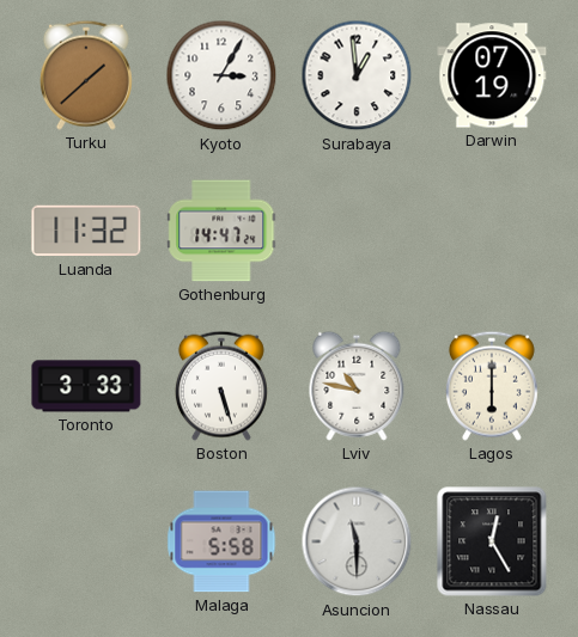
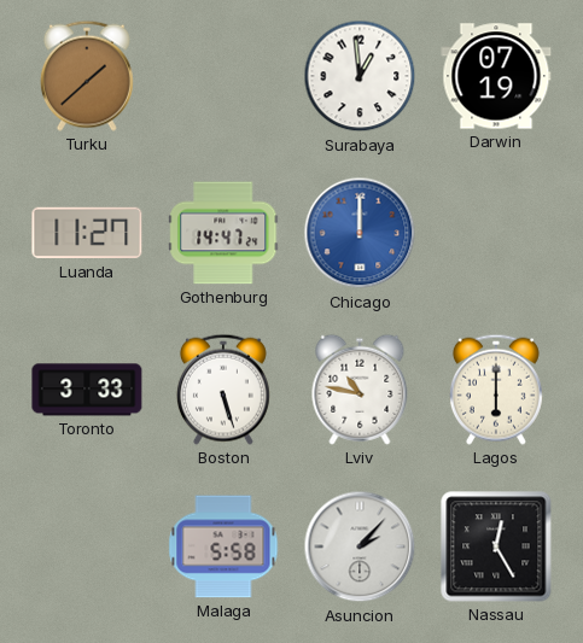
Kyoto: 3:05 -> none
Luanda: 11:32 -> 11:27
Chicago: none -> 12:00
Asuncion: 11:30 -> 2:07
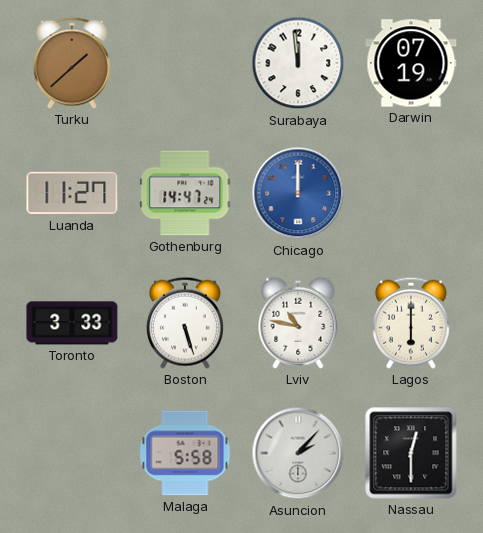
Surabaya: 12:59 -> 11:59
Nassau: 12:25 -> 12:30
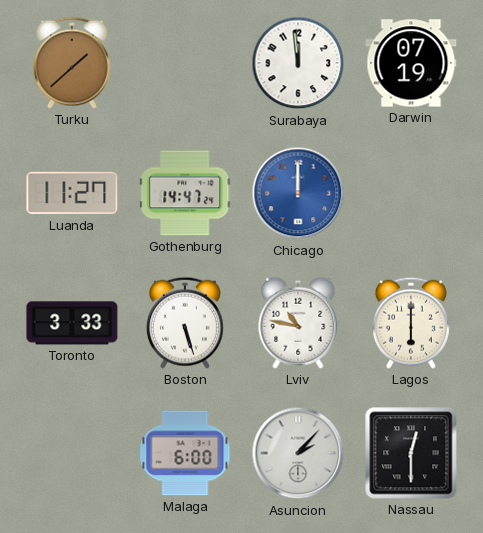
Malaga: 5:58 -> 6:00
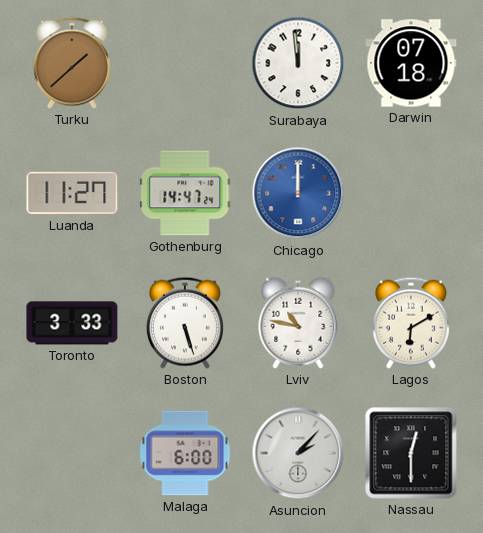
Darwin: 07:19 -> 07:18
Lagos: 6:00 -> 6:10
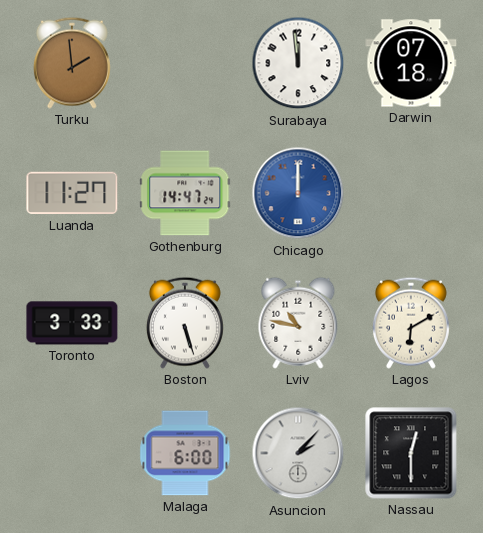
Turku: 1:38 -> 1:59
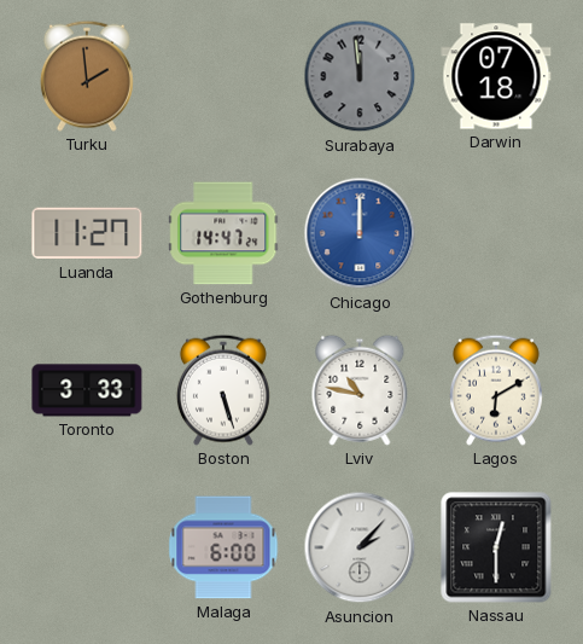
Surabaya dial: white -> grey
